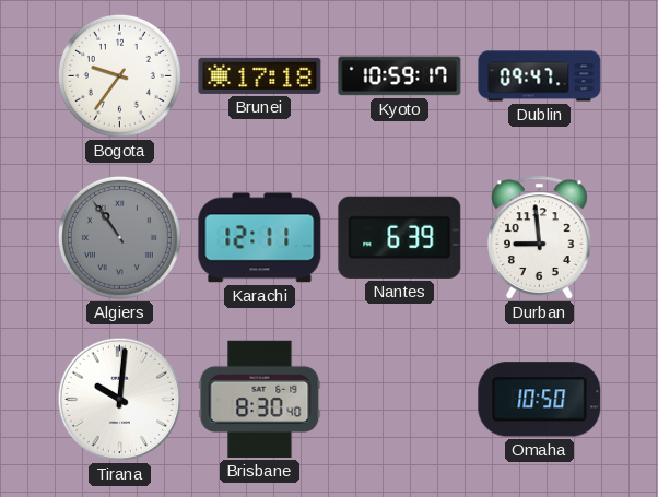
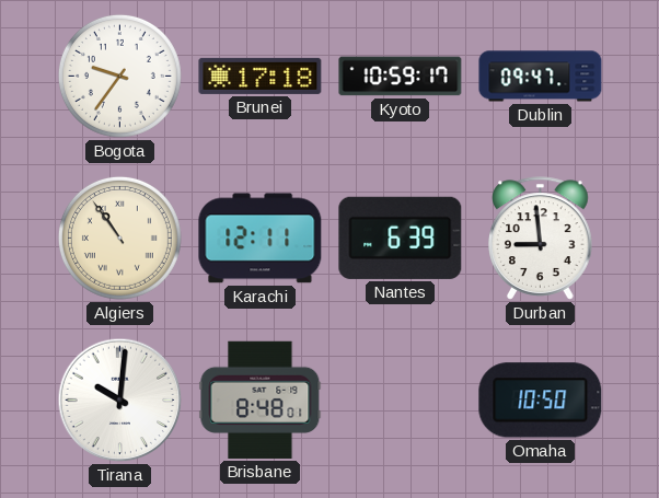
Algiers dial: grey -> cream
Brisbane: 8:30 -> 8:48
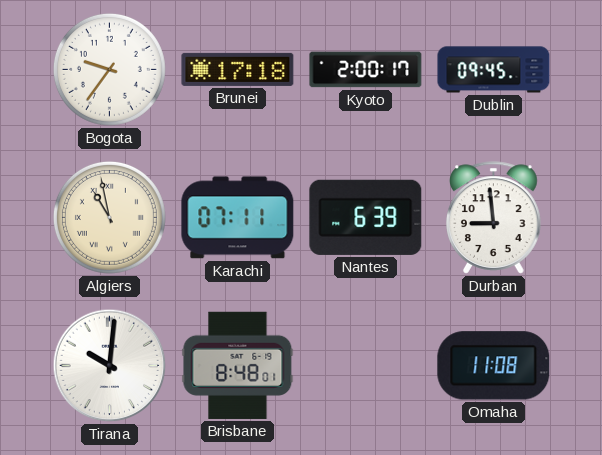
Kyoto: 10:59 -> 2:00
Dublin: 09:47 -> 09:45
Algiers: 10:54 -> 10:58
Karachi: 12:11 -> 07:11
Omaha: 10:50 -> 11:08
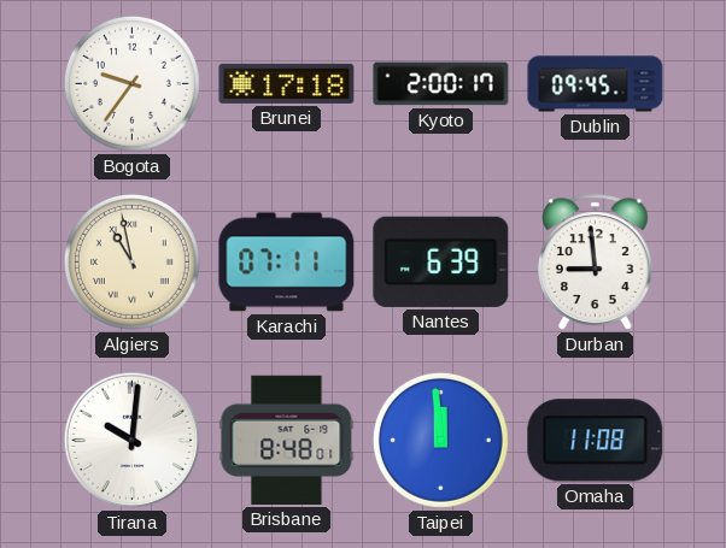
Taipei: none -> 11:59
